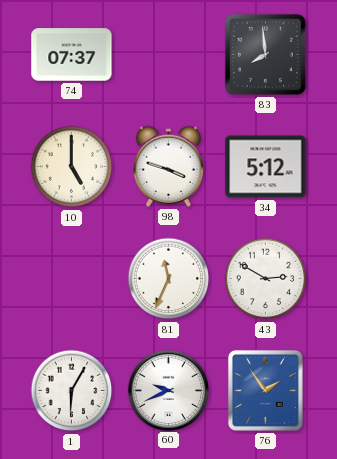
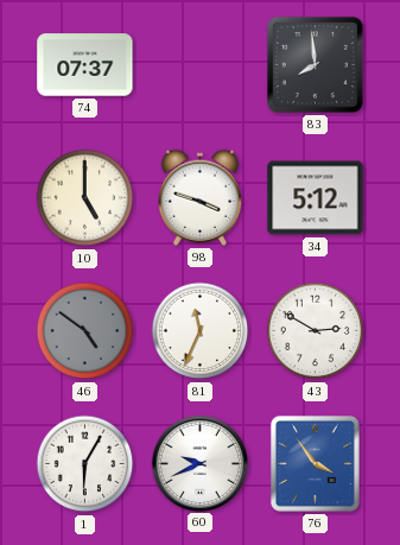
46: none -> 4:51
76: 1:54 -> 3:54
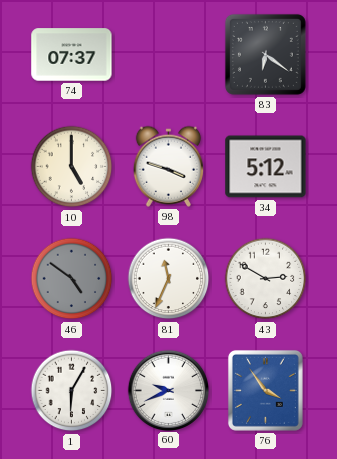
83: 7:59 -> 6:21
